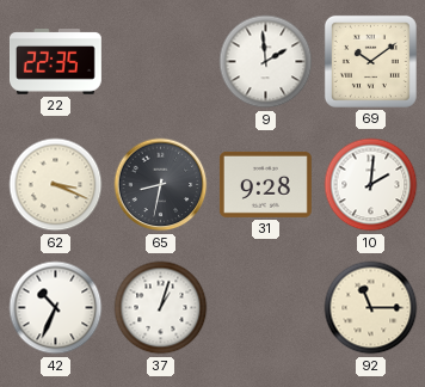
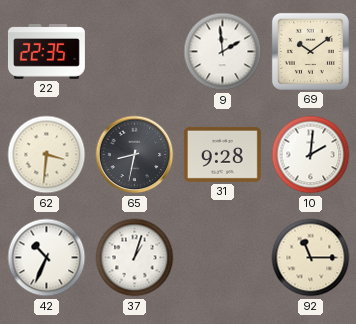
62: 3:19 -> 3:31
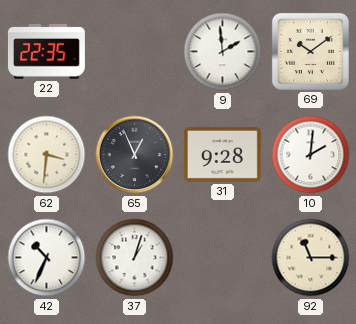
65: 8:32 -> 12:56
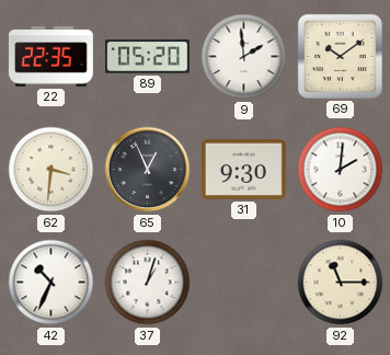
89: none -> 05:20
31: 9:28 -> 9:30
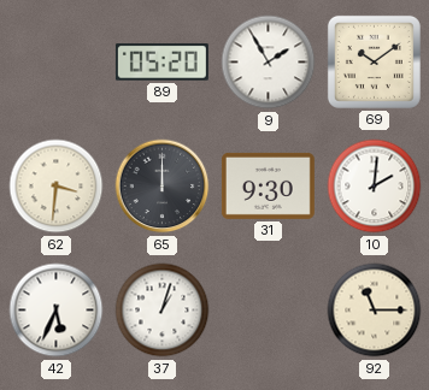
22: 22:35 -> none
9: 1:59 -> 1:55
65: 12:56 -> 12:00
42: 10:34 -> 5:34
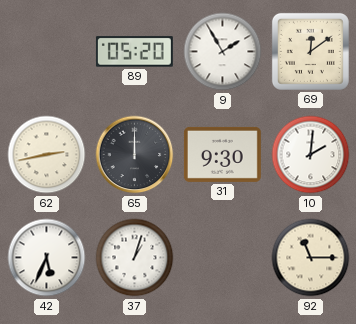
69: 10:09 -> 12:09
62: 3:31 -> 2:43
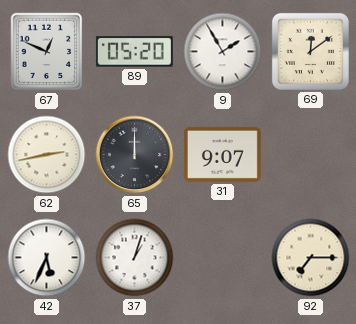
67: none -> 12:49
31: 9:30 -> 9:07
10: 2:01 -> none
92: 11:15 -> 7:15
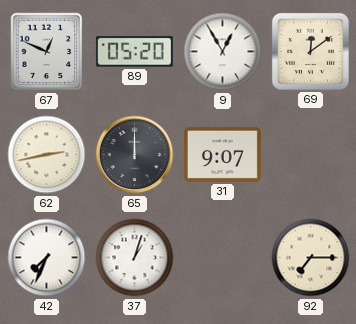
9: 1:55 -> 12:55
42: 5:34 -> 7:34
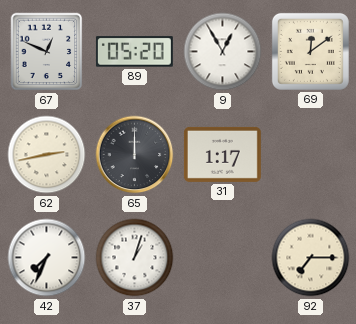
31: 9:07 -> 1:17
